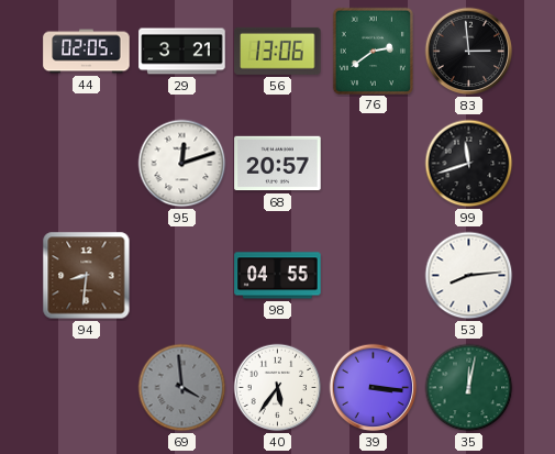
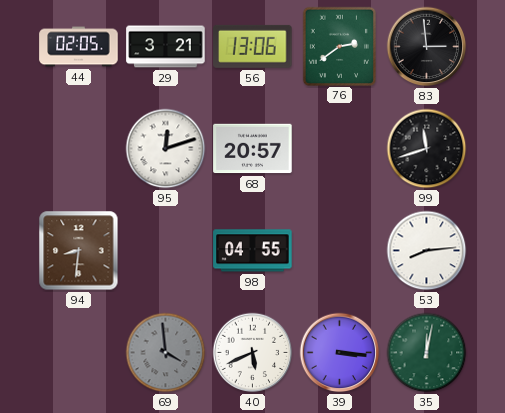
40: 5:36 -> 5:41
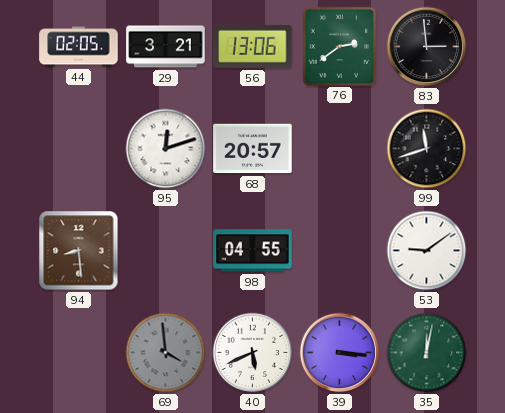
94: 8:31 -> 8:29
53: 8:14 -> 9:09
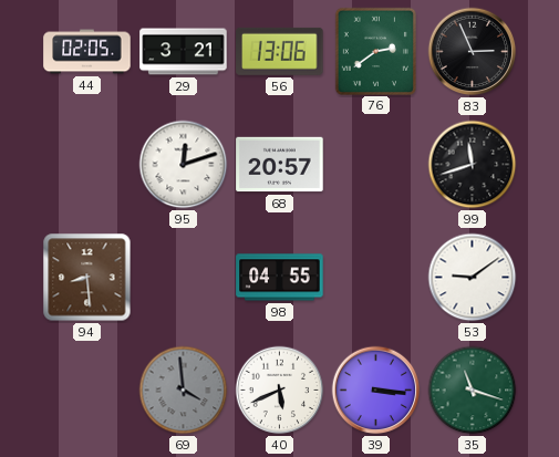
83: 2:59 -> 2:56
35: 12:02 -> 11:18
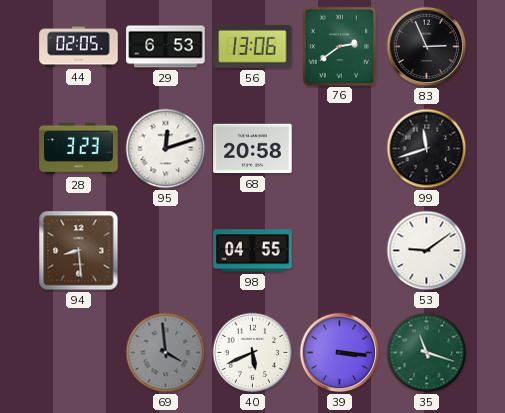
29: 3:21 -> 6:53
28: none -> 3:23
68: 20:57 -> 20:58
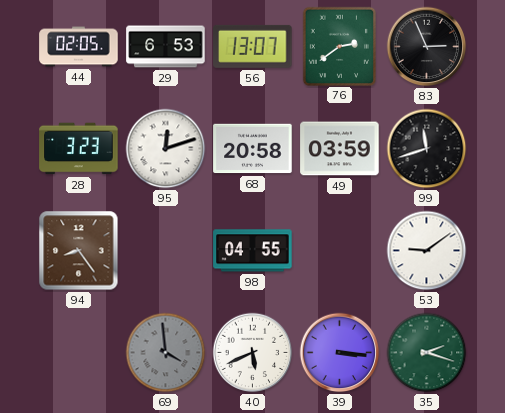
56: 13:06 -> 13:07
49: none -> 03:59
94: 8:29 -> 8:24
35: 11:18 -> 2:18
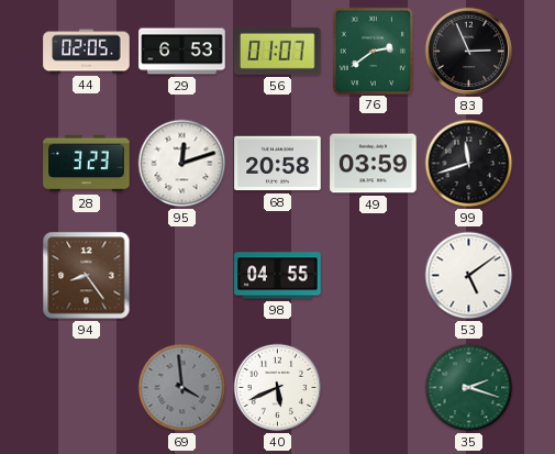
56: 13:07 -> 01:07
53: 9:09 -> 5:09
39: 3:16 -> none
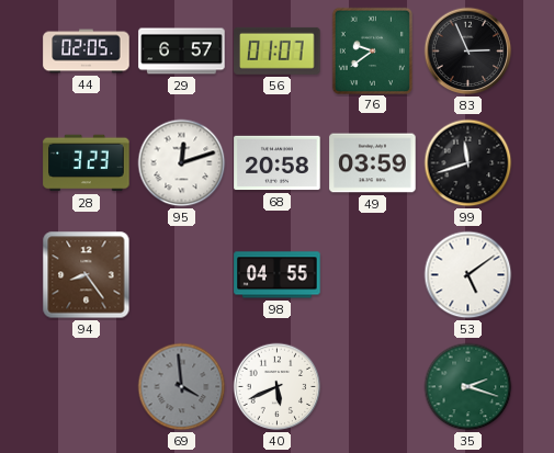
29: 6:53 -> 6:57
76: 2:39 -> 9:39
